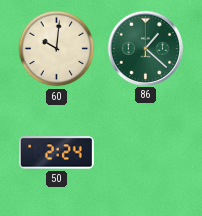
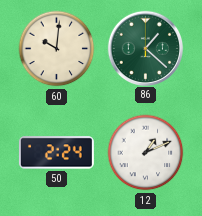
12: none -> 1:11
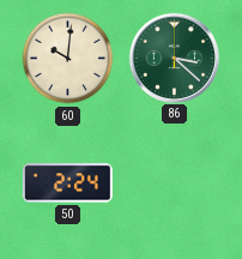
86: 1:22 -> 3:22
12: 1:11 -> none
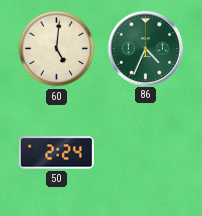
60: 10:01 -> 5:01
86: 3:22 -> 4:34
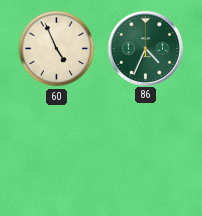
60: 5:01 -> 4:56
50: 2:24 -> none
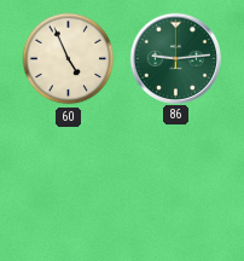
86: 4:34 -> 9:14
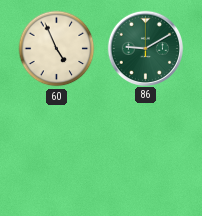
86: 9:14 -> 9:10
